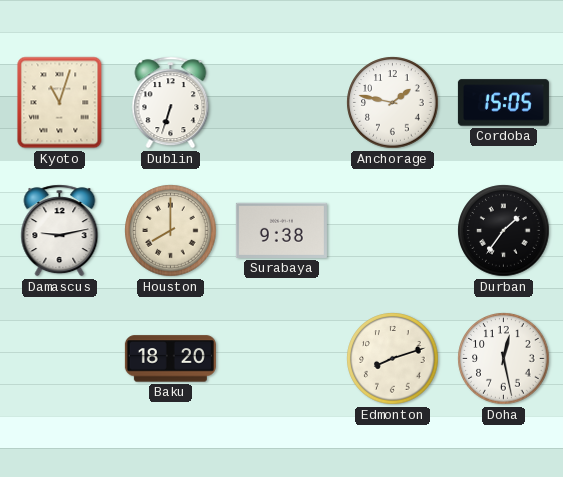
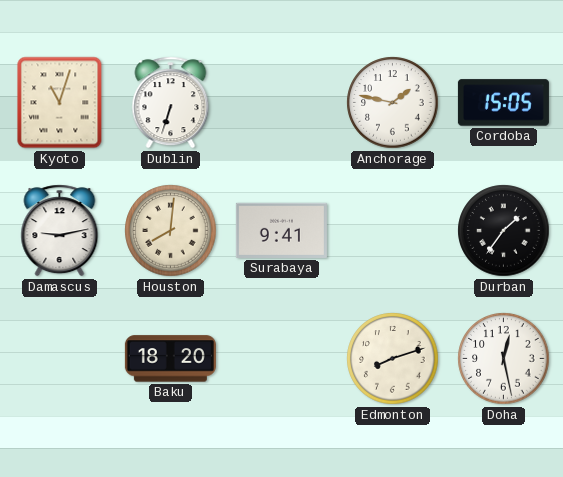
Houston: 8:00 -> 8:01
Surabaya: 9:38 -> 9:41
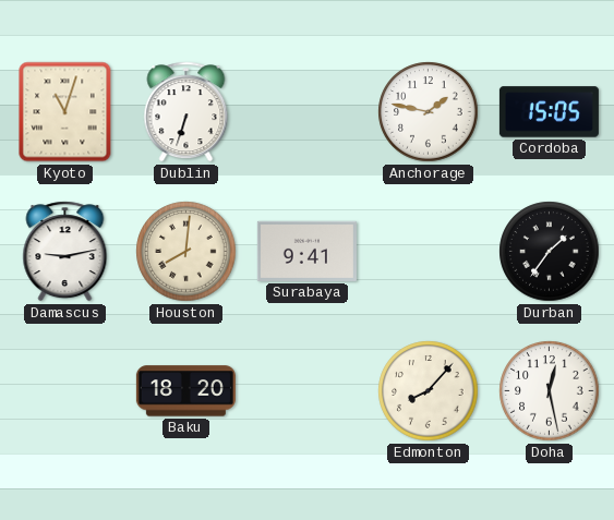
Edmonton: 8:12 -> 8:07
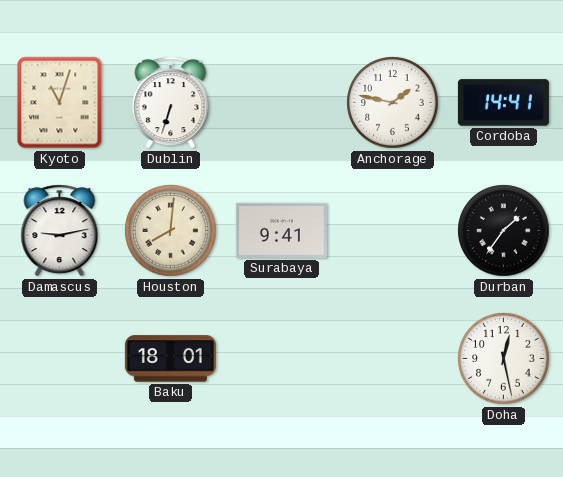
Cordoba: 15:05 -> 14:41
Baku: 18:20 -> 18:01
Edmonton: 8:07 -> none
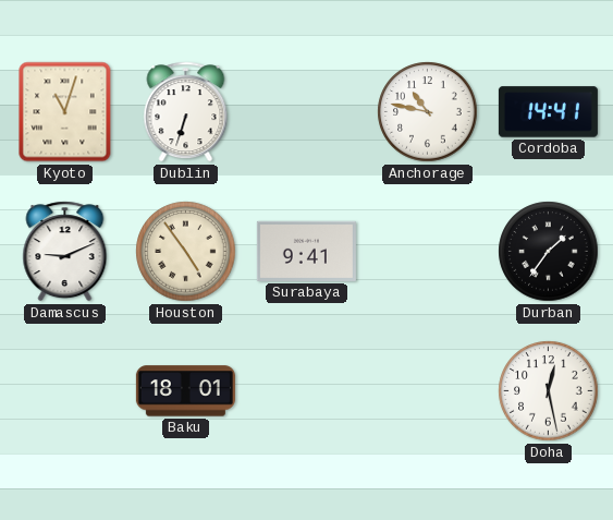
Anchorage: 1:47 -> 10:47
Damascus: 9:13 -> 9:11
Houston: 8:01 -> 4:54
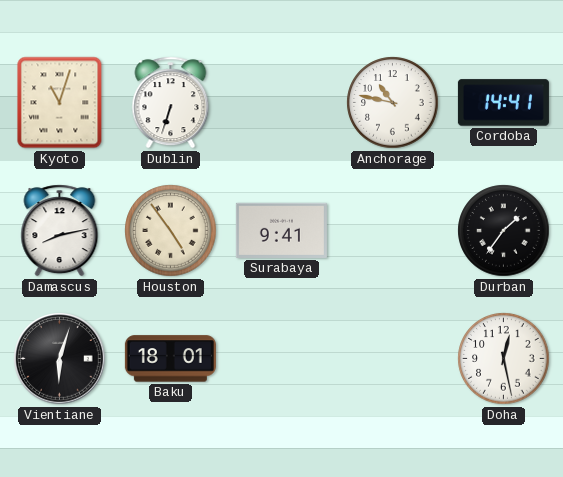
Damascus: 9:11 -> 8:13
Vientiane: none -> 6:03
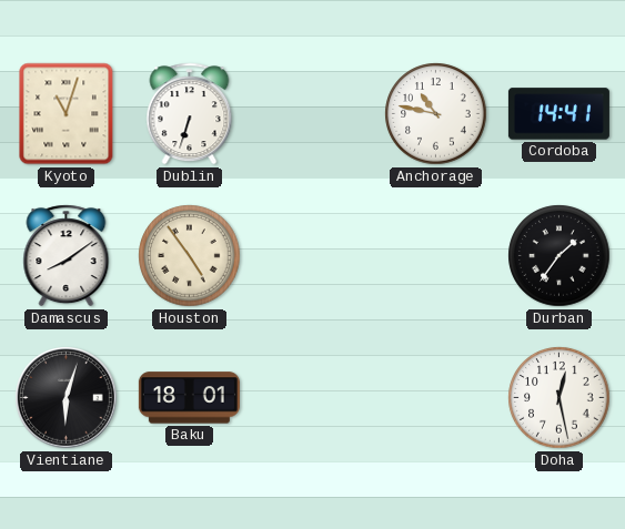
Damascus: 8:13 -> 8:09
Surabaya: 9:41 -> none
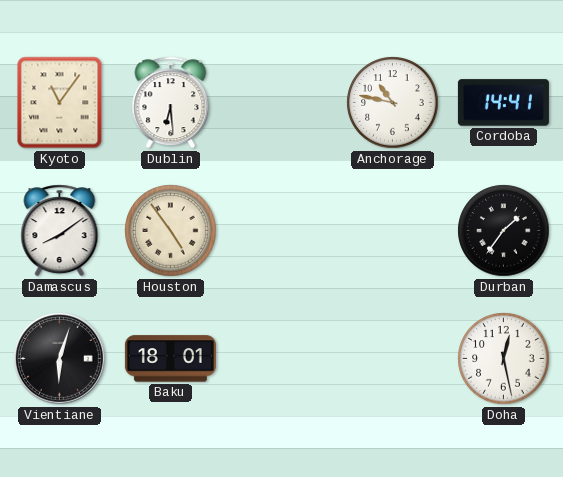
Kyoto: 11:03 -> 11:06
Dublin: 6:33 -> 6:29
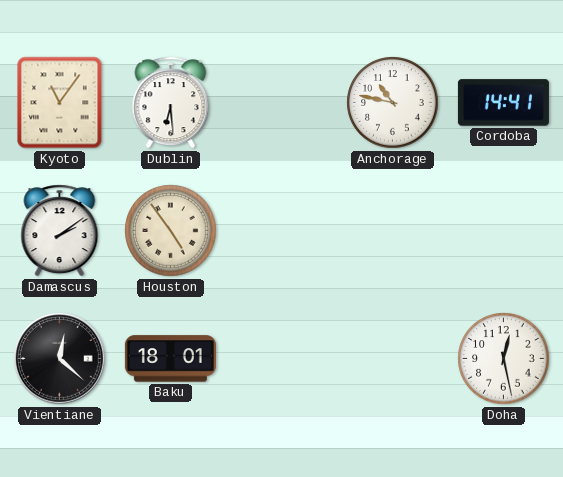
Damascus: 8:09 -> 2:09
Durban: 1:36 -> none
Vientiane: 6:03 -> 12:22
